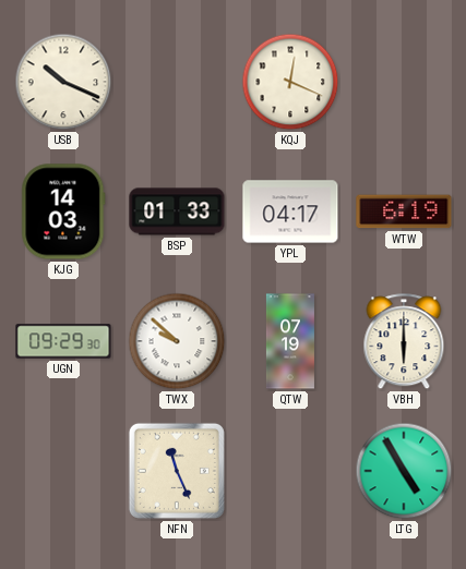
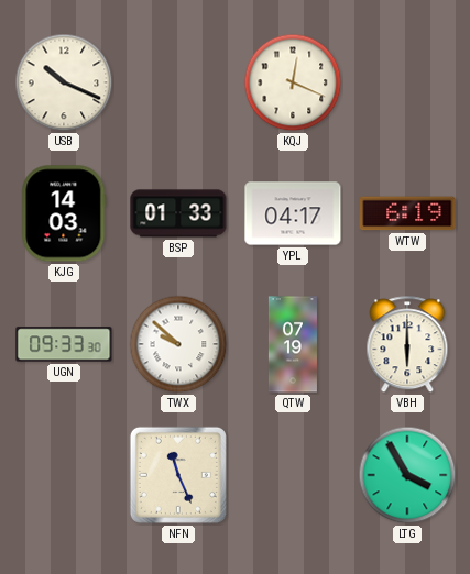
UGN: 09:29 -> 09:33
LTG: 4:55 -> 3:55
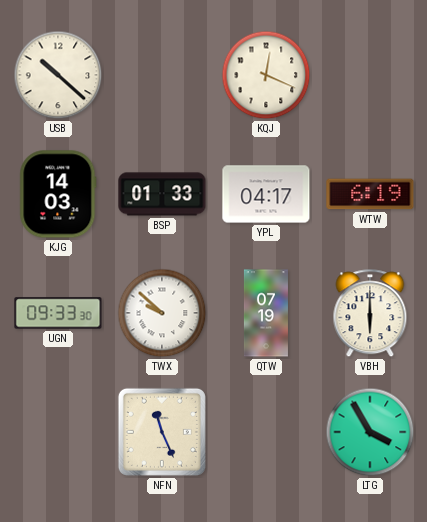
USB: 10:19 -> 10:22
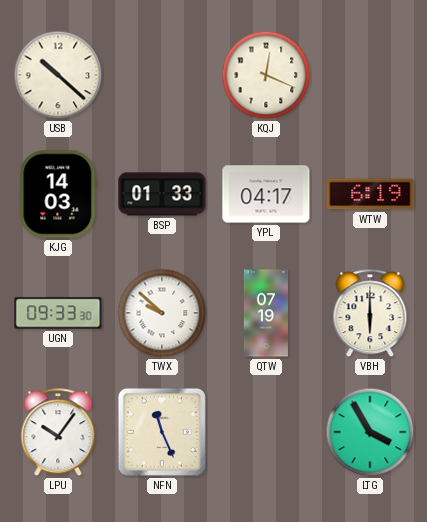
LPU: none -> 10:06
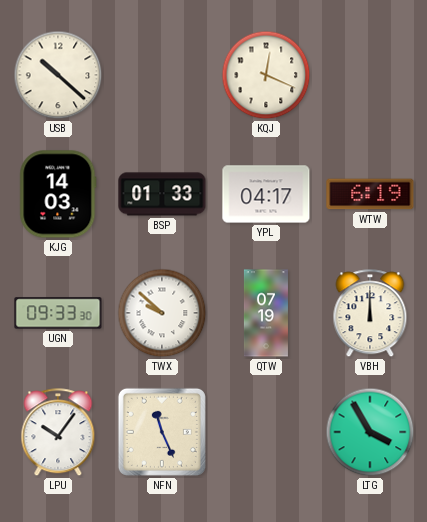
VBH: 6:00 -> 12:00
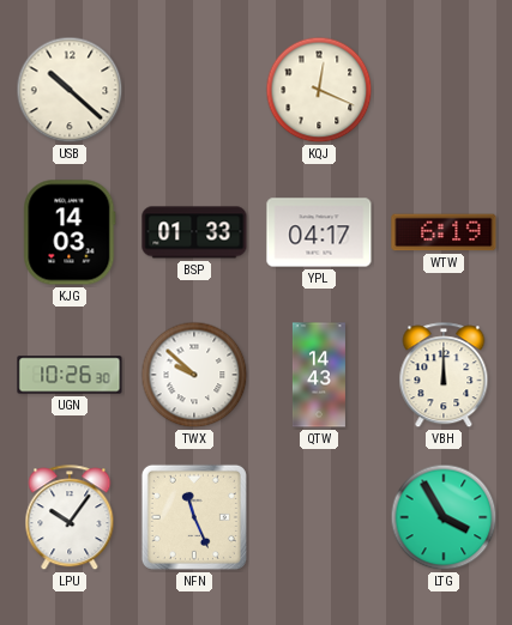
UGN: 09:33 -> 10:26
QTW: 07:19 -> 14:43
